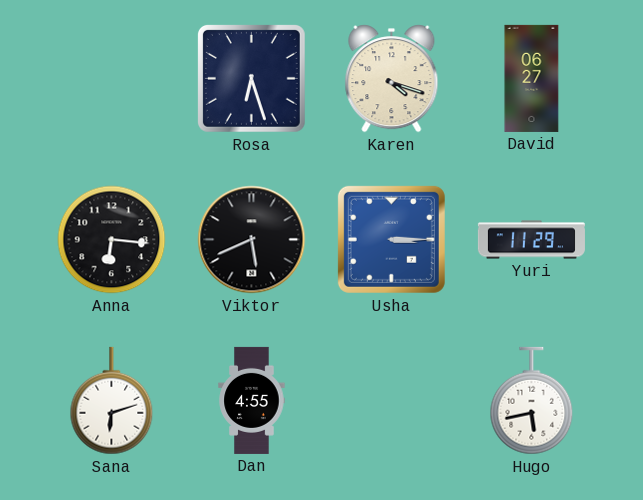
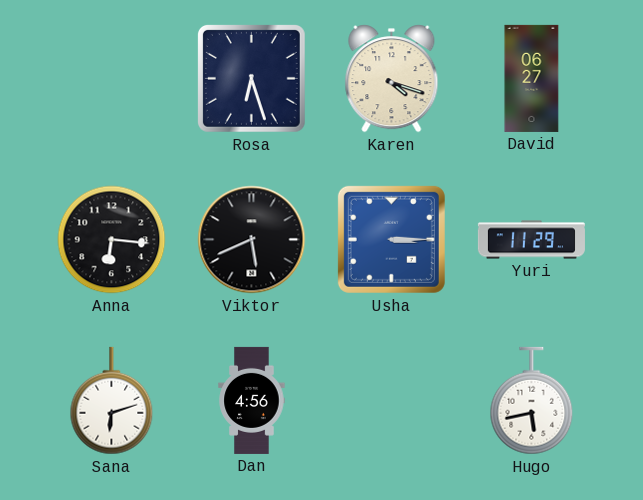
Dan: 4:55 -> 4:56
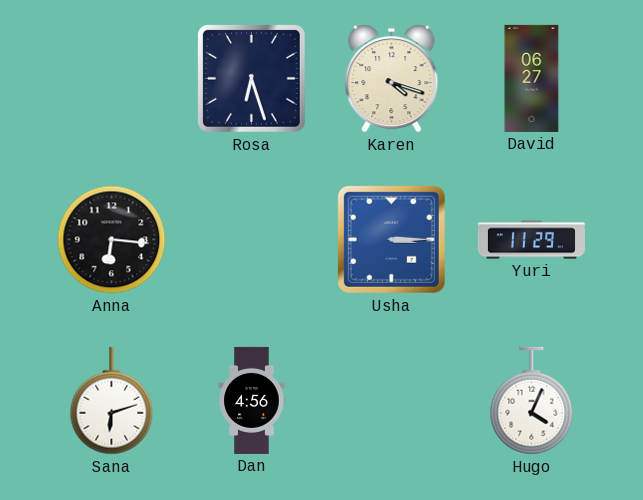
Viktor: 5:41 -> none
Hugo: 5:43 -> 4:04
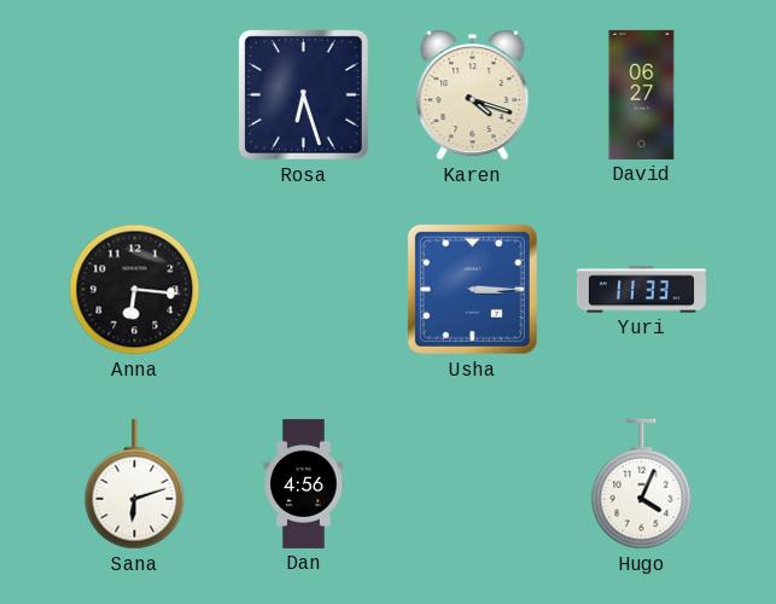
Yuri: 11:29 -> 11:33
